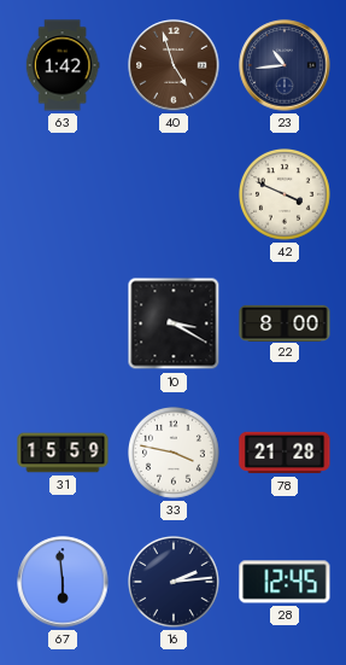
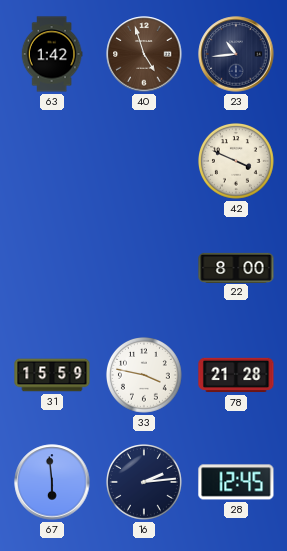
10: 3:20 -> none
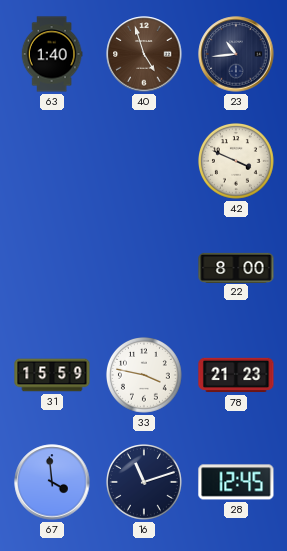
63: 1:42 -> 1:40
78: 21:28 -> 21:23
67: 5:59 -> 3:59
16: 2:14 -> 11:12
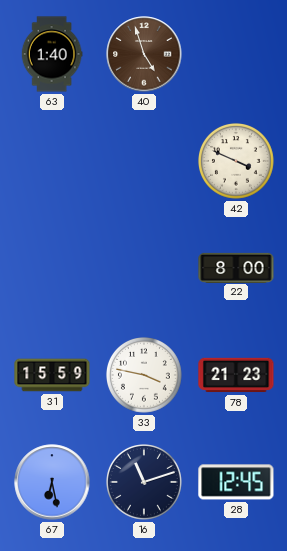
23: 10:44 -> none
67: 3:59 -> 6:28
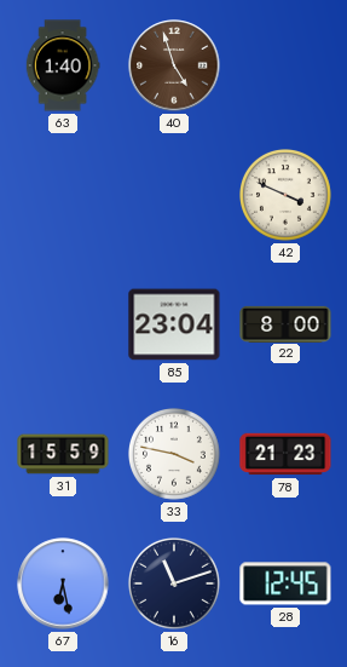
85: none -> 23:04
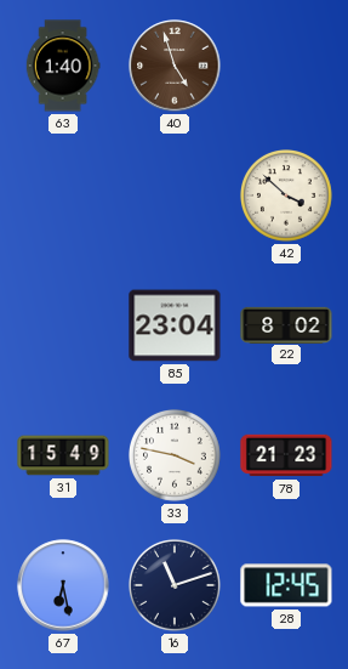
42: 3:49 -> 3:52
22: 8:00 -> 8:02
31: 15:59 -> 15:49
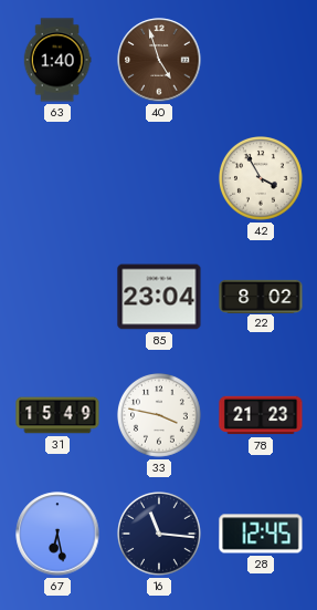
42: 3:52 -> 3:55
16: 11:12 -> 11:16
